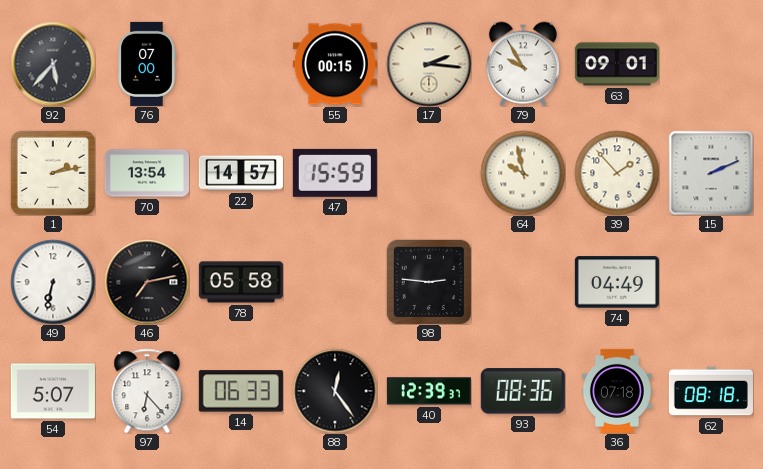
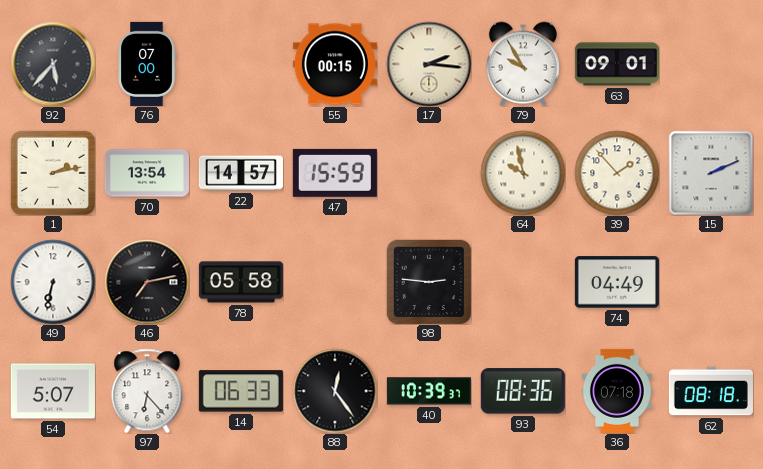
40: 12:39 -> 10:39
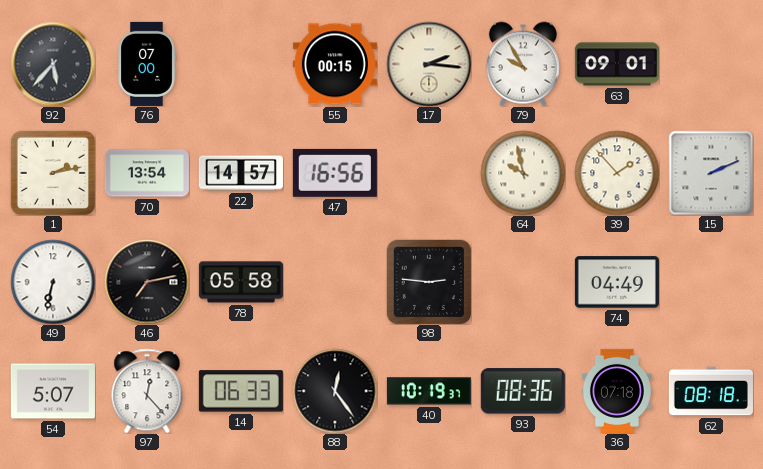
47: 15:59 -> 16:56
97: 6:23 -> 12:23
40: 10:39 -> 10:19
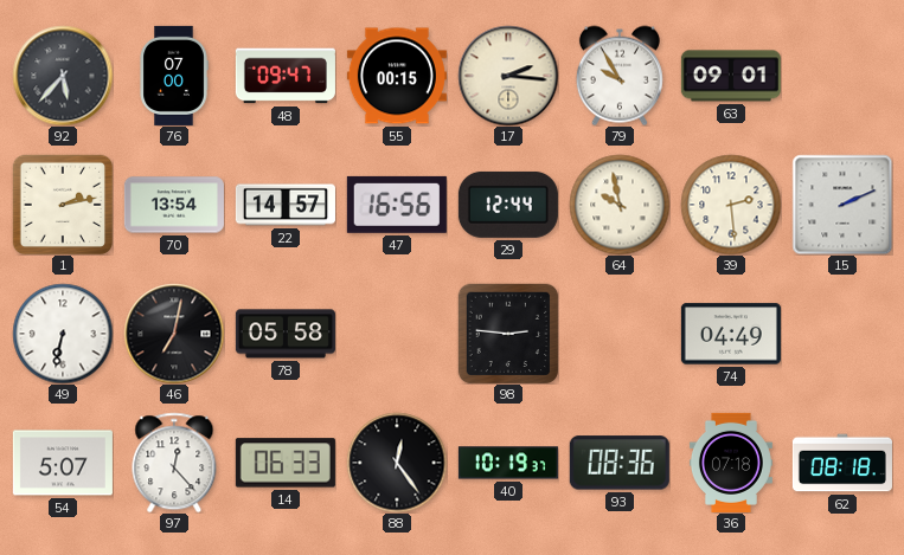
48: none -> 09:47
29: none -> 12:44
39: 1:53 -> 2:29
46: 7:13 -> 7:02
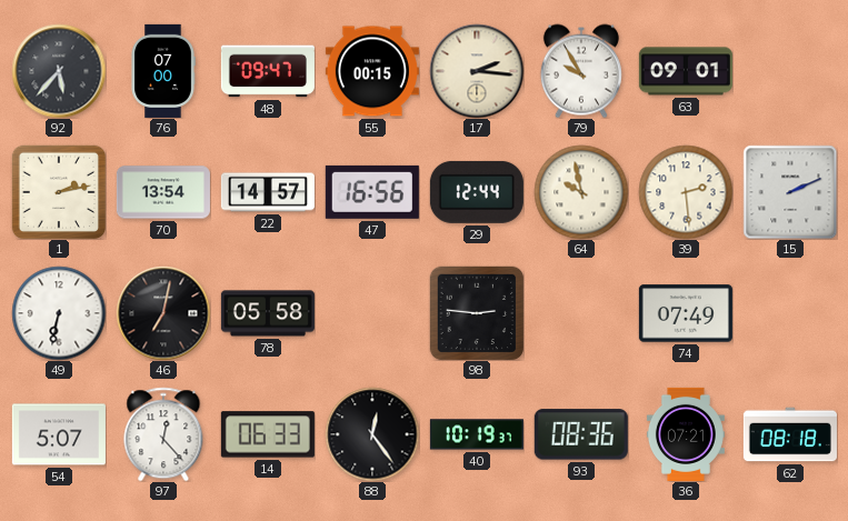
74: 04:49 -> 07:49
36: 07:18 -> 07:21
